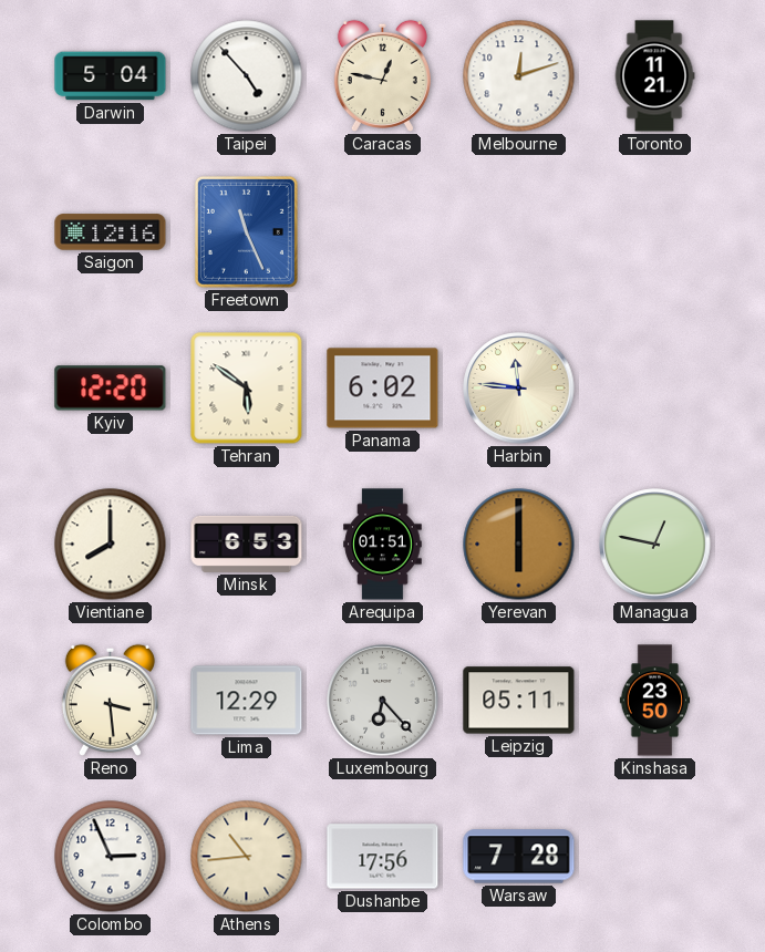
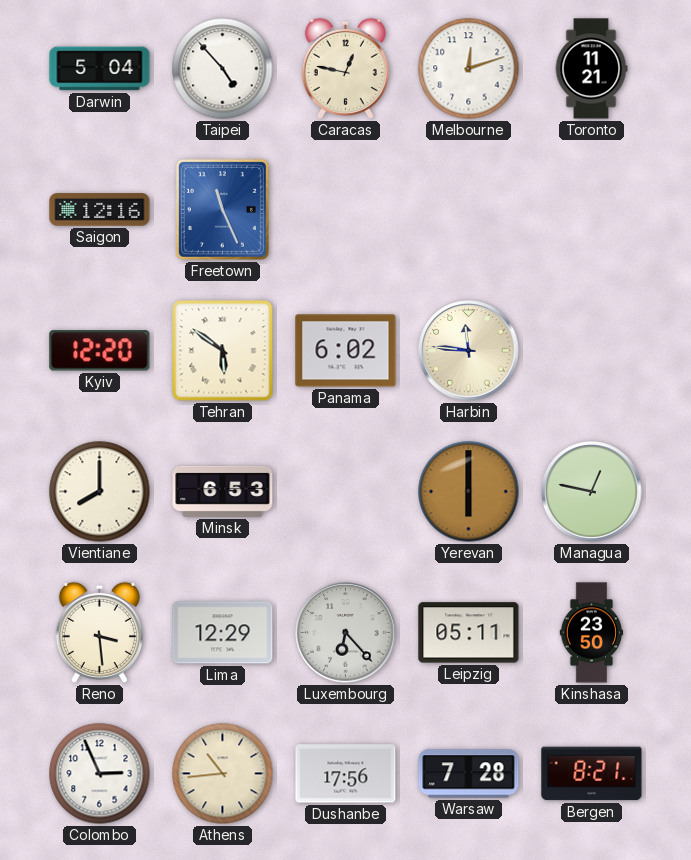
Arequipa: 01:51 -> none
Bergen: none -> 8:21
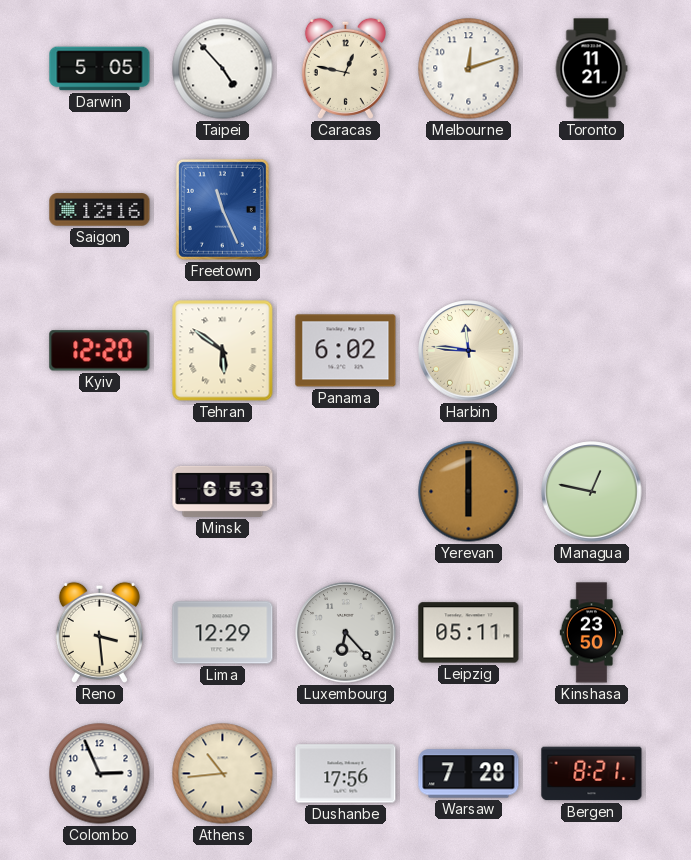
Darwin: 5:04 -> 5:05
Vientiane: 8:00 -> none
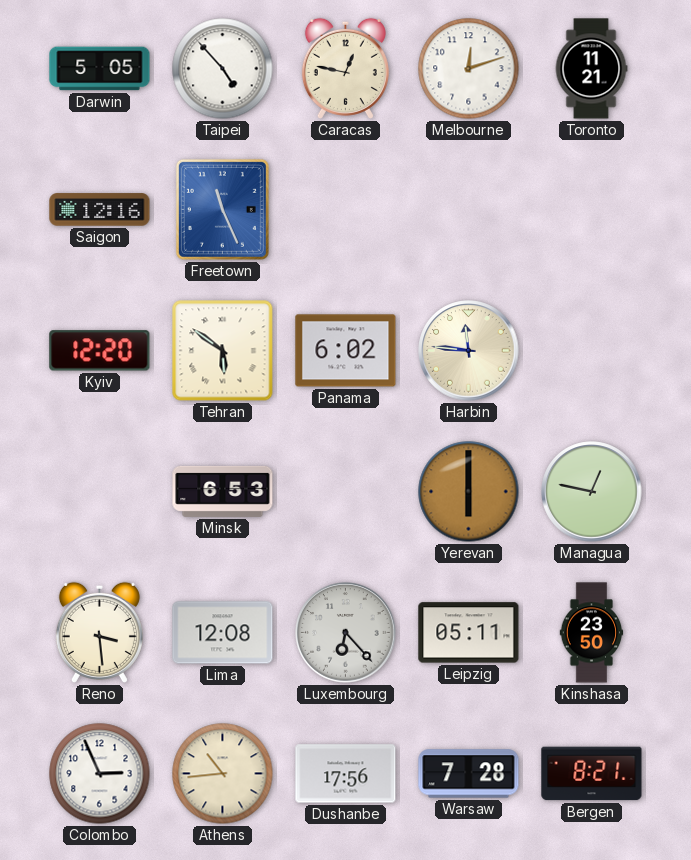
Lima: 12:29 -> 12:08
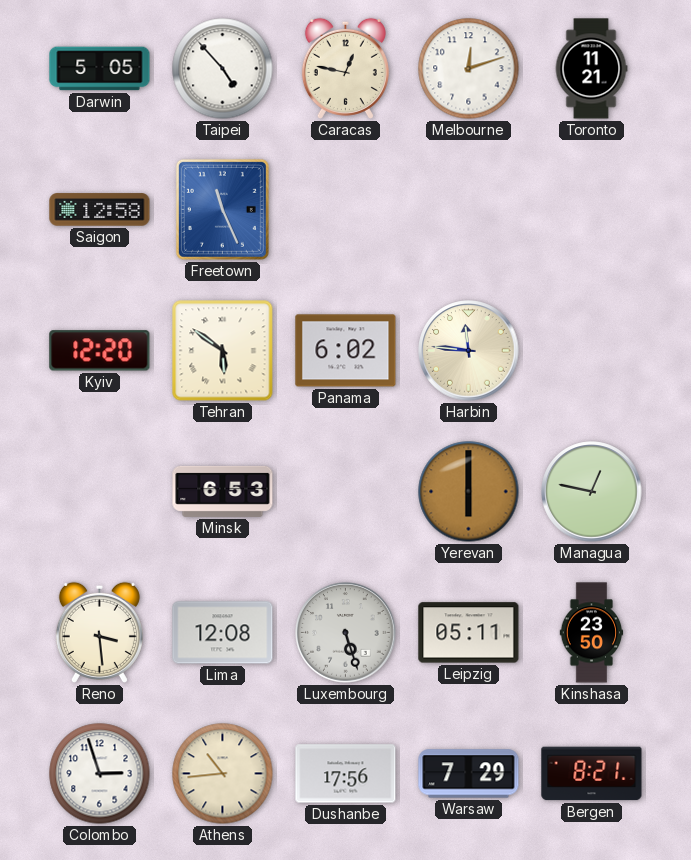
Saigon: 12:16 -> 12:58
Luxembourg: 6:23 -> 5:27
Colombo: 2:56 -> 2:57
Warsaw: 7:28 -> 7:29
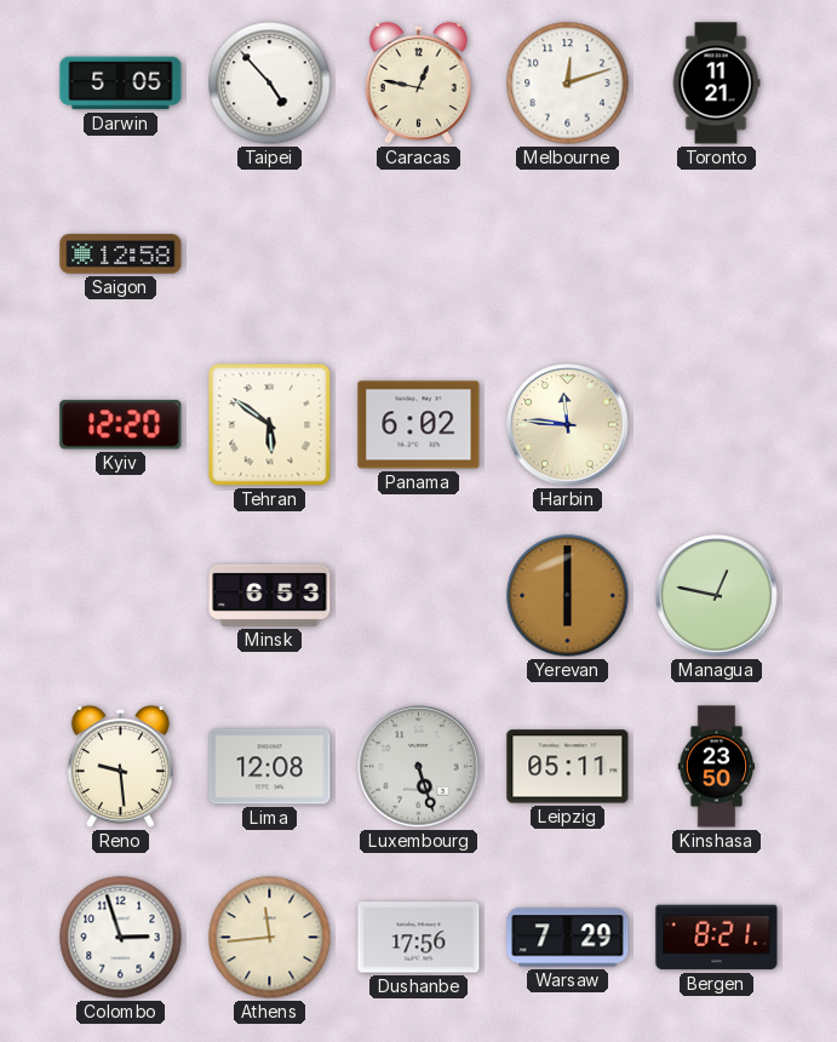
Freetown: 11:26 -> none
Reno: 3:29 -> 9:29
Athens: 10:44 -> 11:44
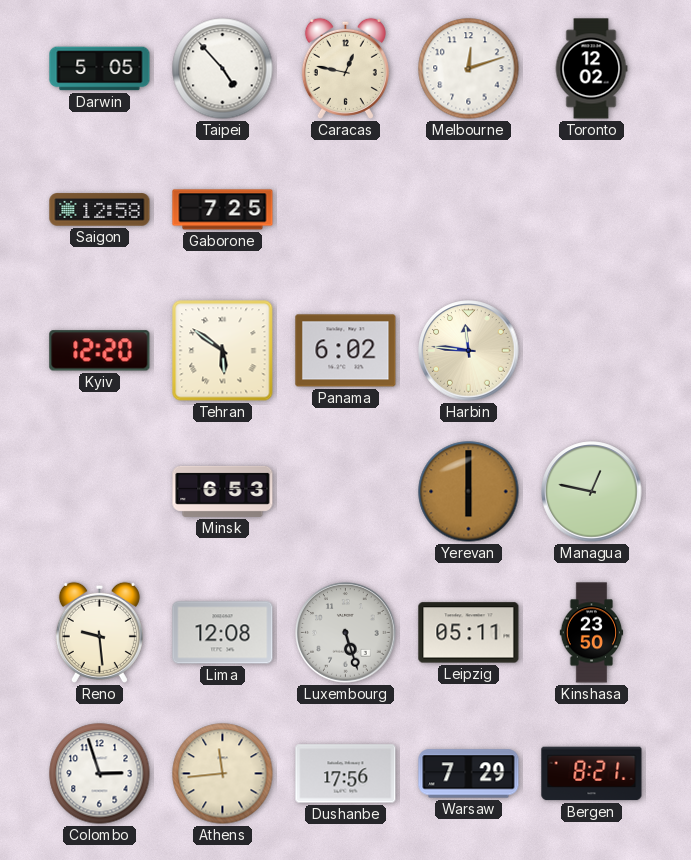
Toronto: 11:21 -> 12:02
Gaborone: none -> 7:25
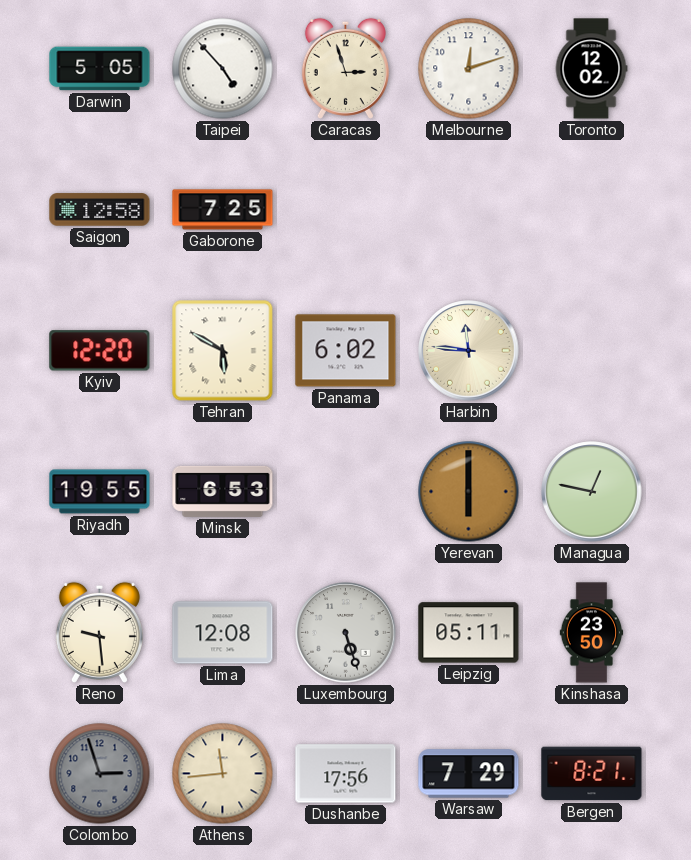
Caracas: 12:47 -> 2:57
Tehran: 5:51 -> 5:50
Riyadh: none -> 19:55
Colombo dial: white -> grey
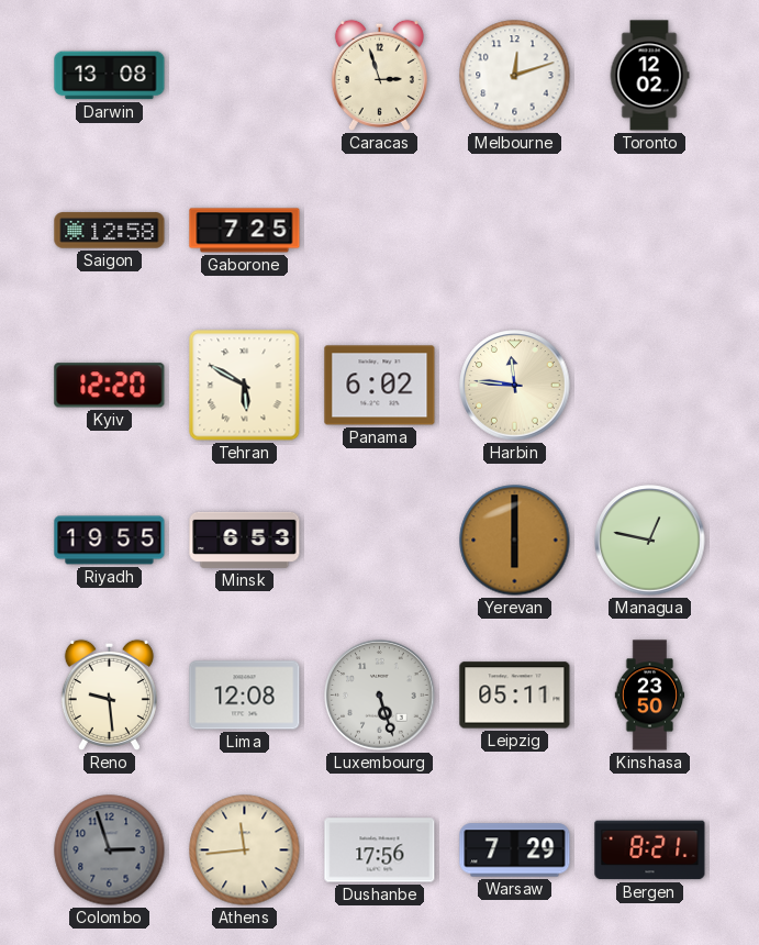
Darwin: 5:05 -> 13:08
Taipei: 4:53 -> none
